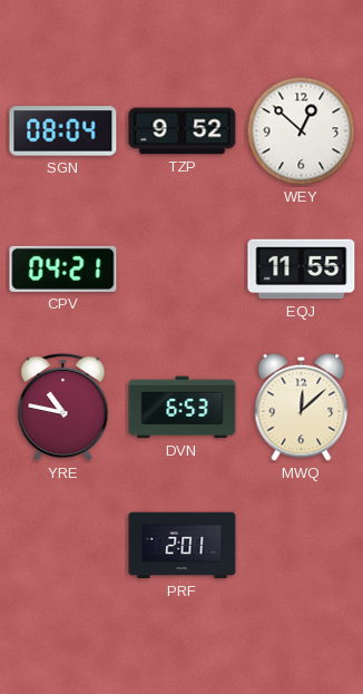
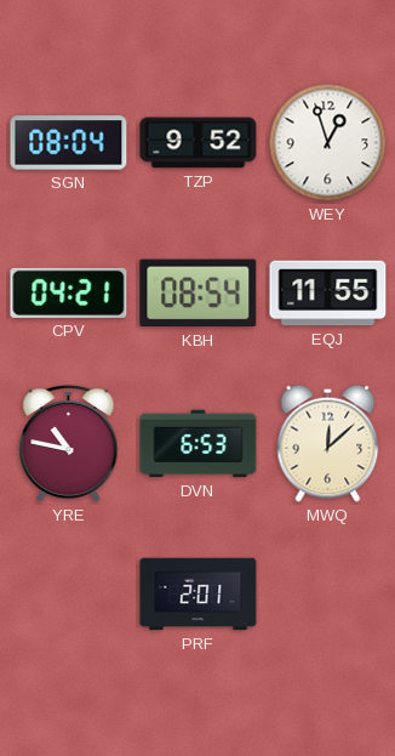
WEY: 12:52 -> 12:57
KBH: none -> 08:54
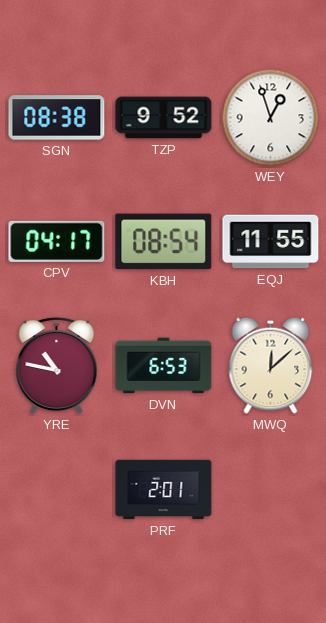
SGN: 08:04 -> 08:38
CPV: 04:21 -> 04:17
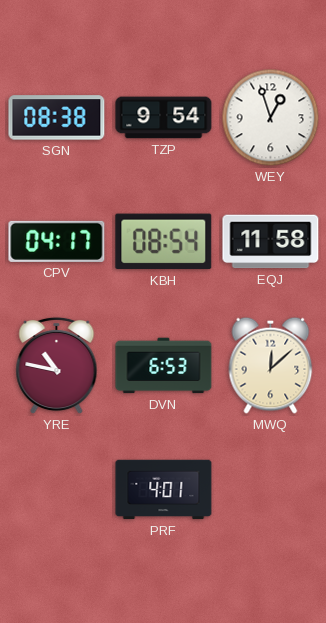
TZP: 9:52 -> 9:54
EQJ: 11:55 -> 11:58
PRF: 2:01 -> 4:01
